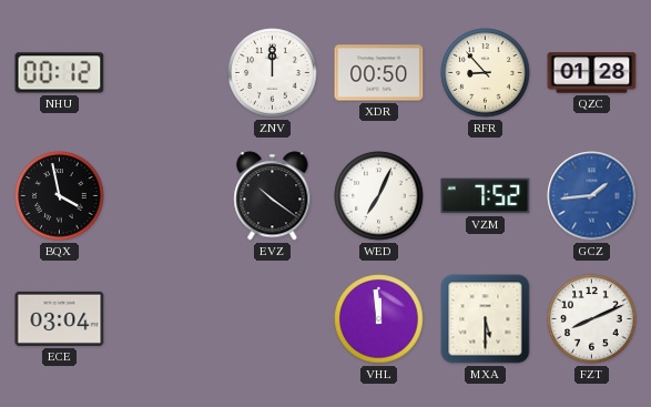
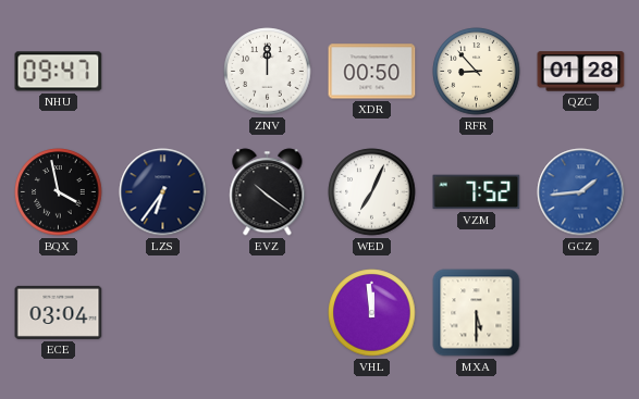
NHU: 00:12 -> 09:47
LZS: none -> 6:36
FZT: 8:11 -> none
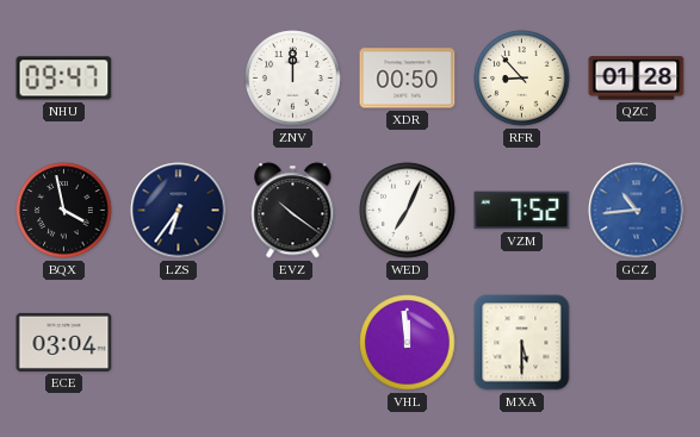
GCZ: 1:44 -> 10:44
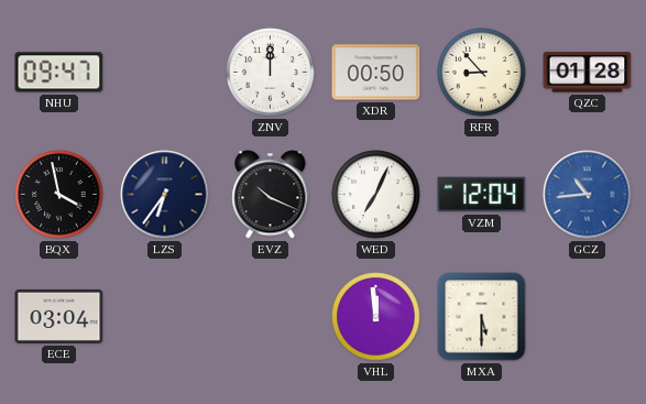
EVZ: 10:21 -> 10:19
VZM: 7:52 -> 12:04
